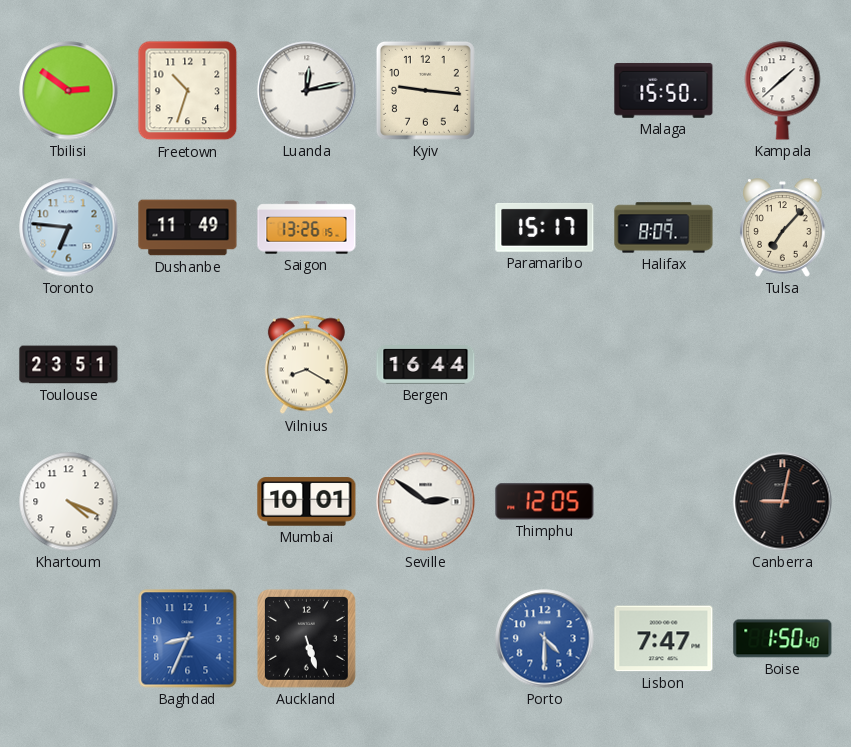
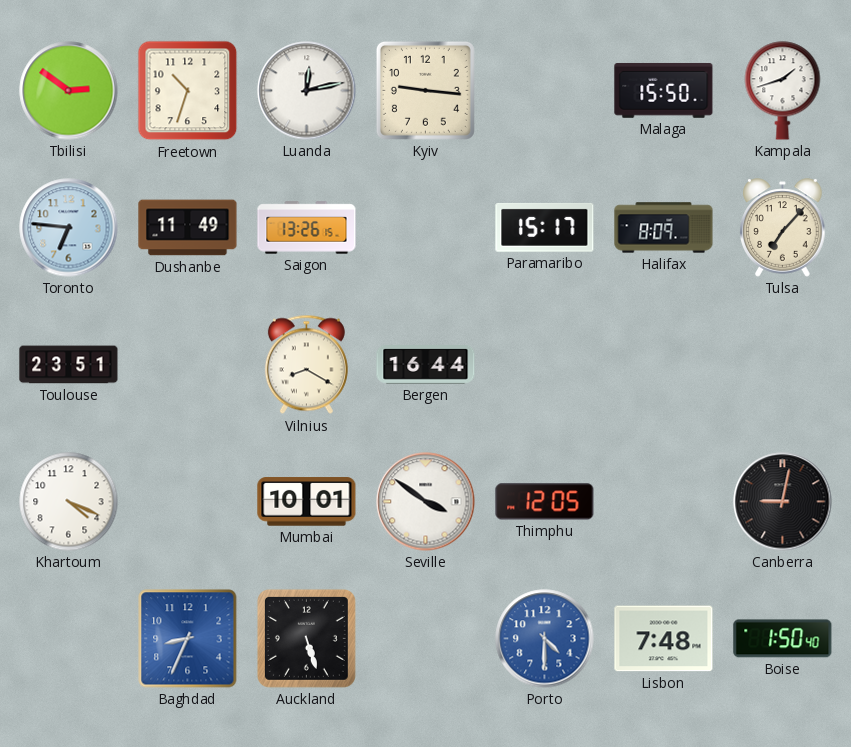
Kampala: 1:38 -> 1:42
Seville: 2:51 -> 3:51
Lisbon: 7:47 -> 7:48
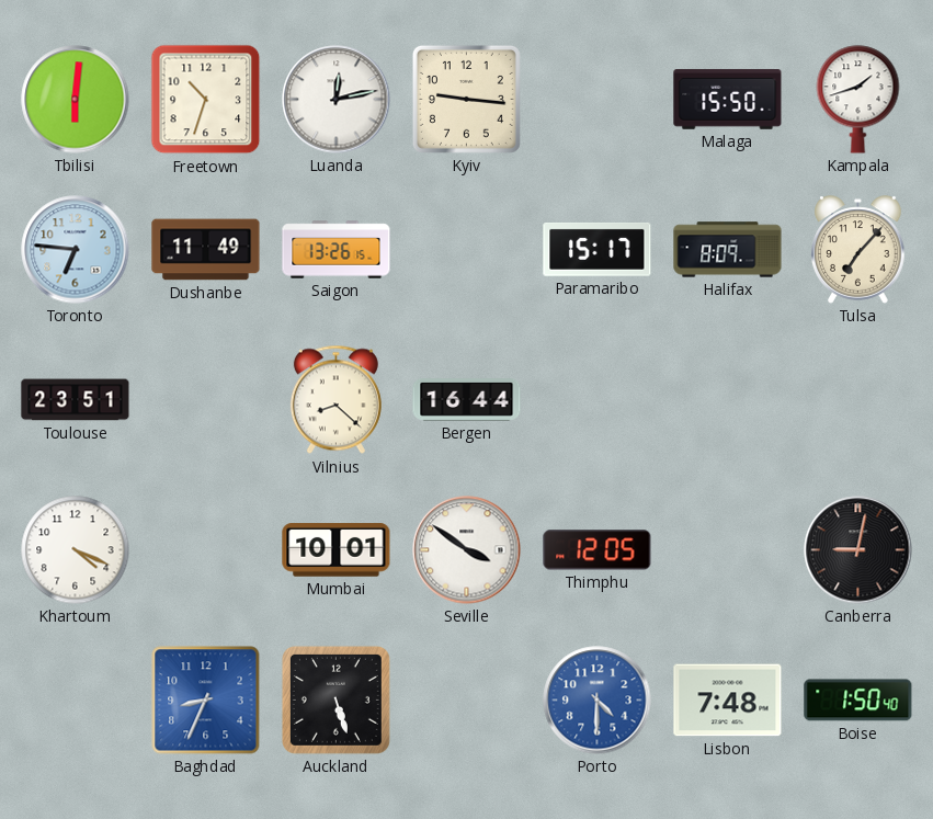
Tbilisi: 2:51 -> 6:01
Vilnius: 8:20 -> 8:22
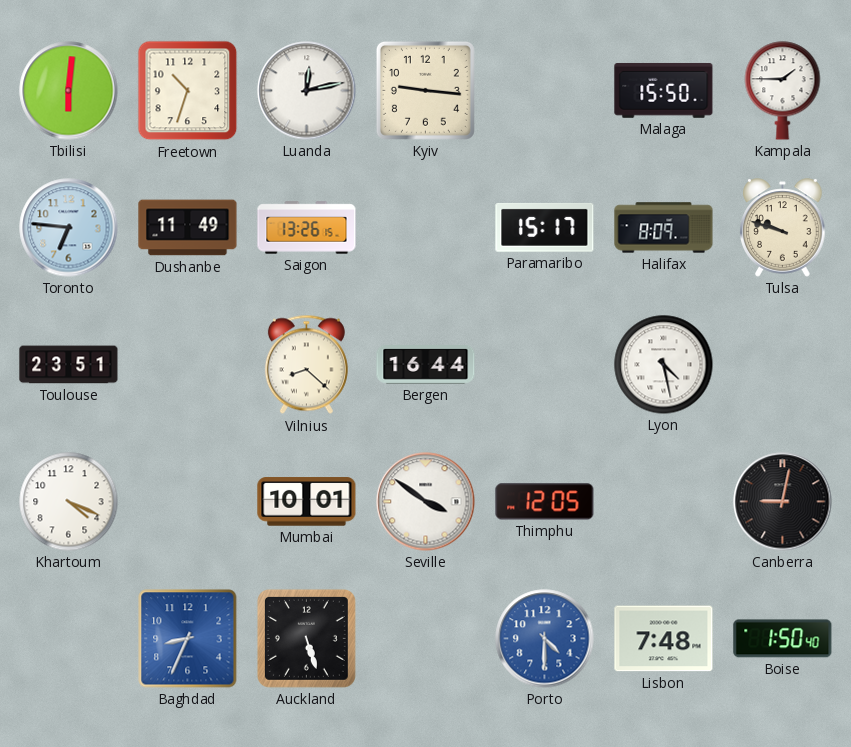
Kampala: 1:42 -> 1:45
Tulsa: 7:07 -> 9:48
Lyon: none -> 4:28
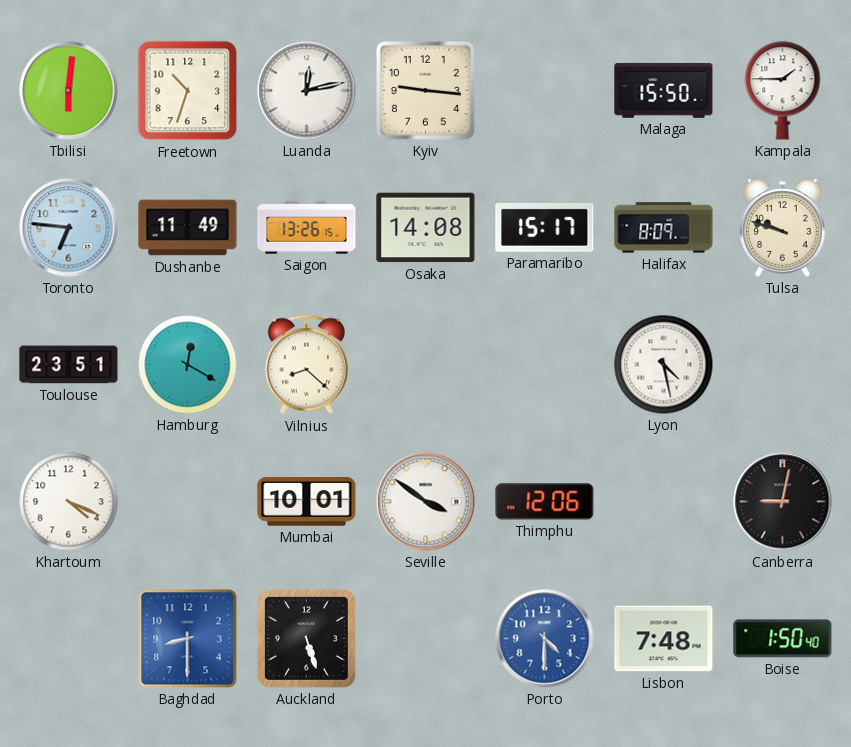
Osaka: none -> 14:08
Hamburg: none -> 12:20
Bergen: 16:44 -> none
Thimphu: 12:05 -> 12:06
Baghdad: 8:34 -> 8:30
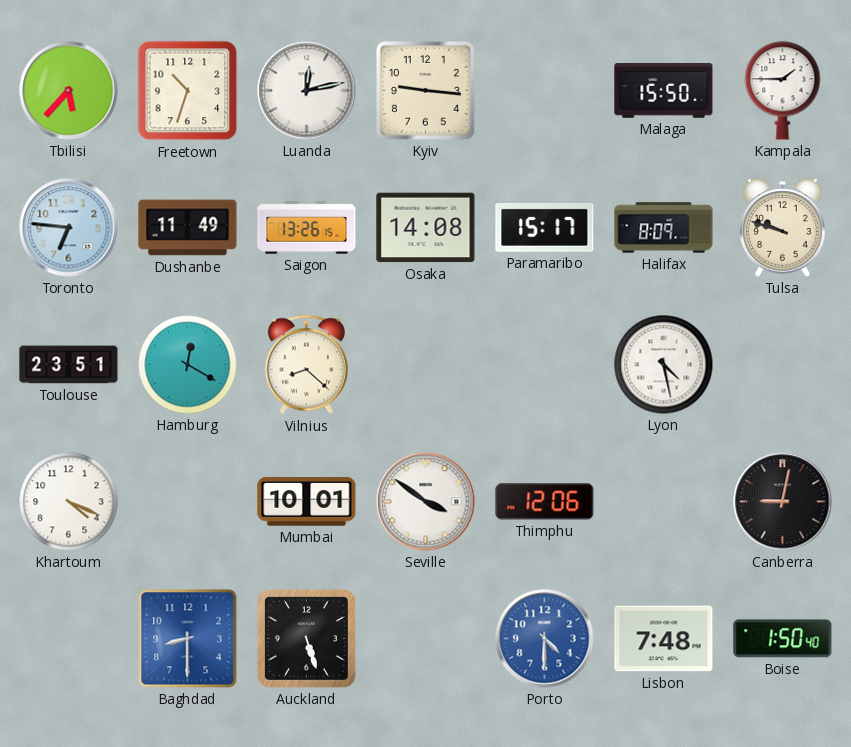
Tbilisi: 6:01 -> 5:37
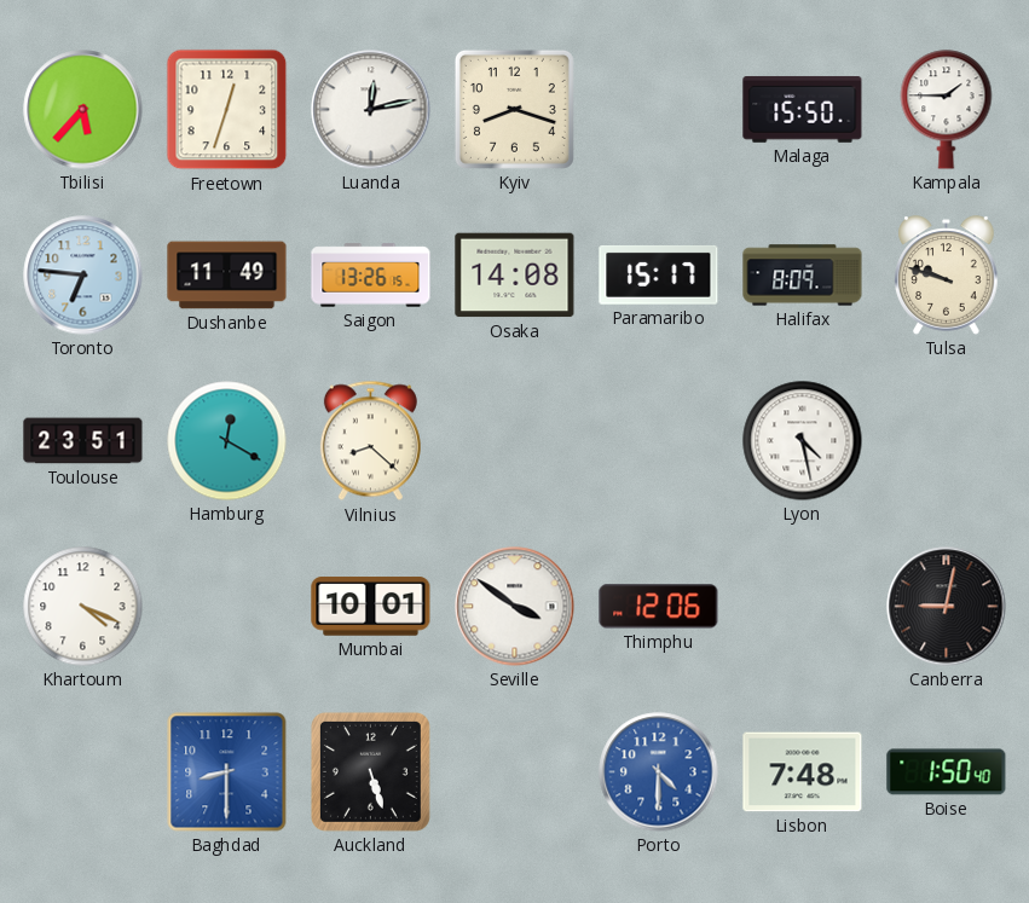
Freetown: 10:33 -> 12:33
Kyiv: 9:16 -> 8:18
